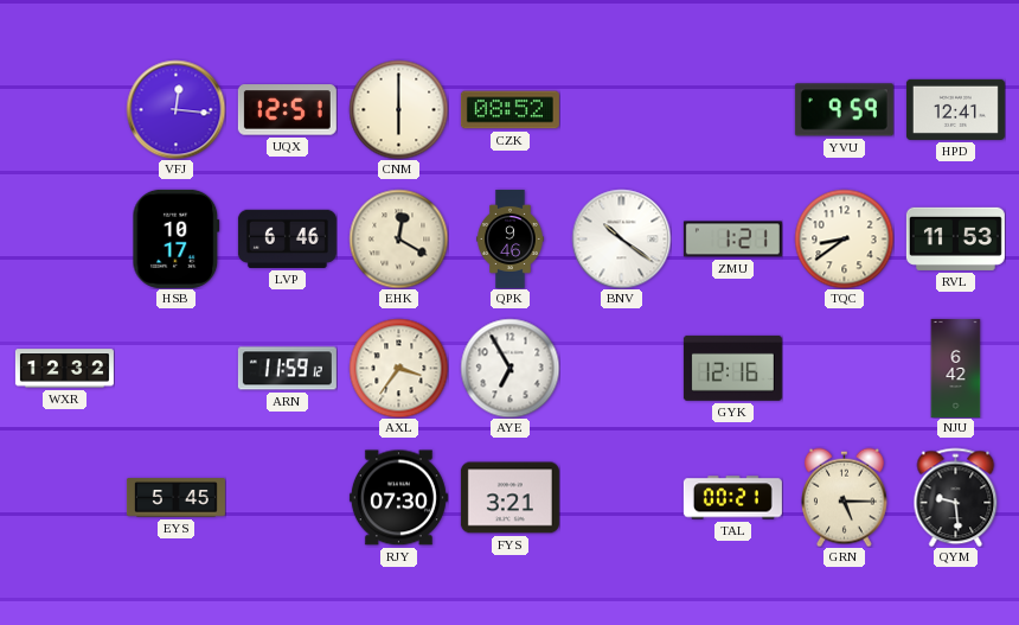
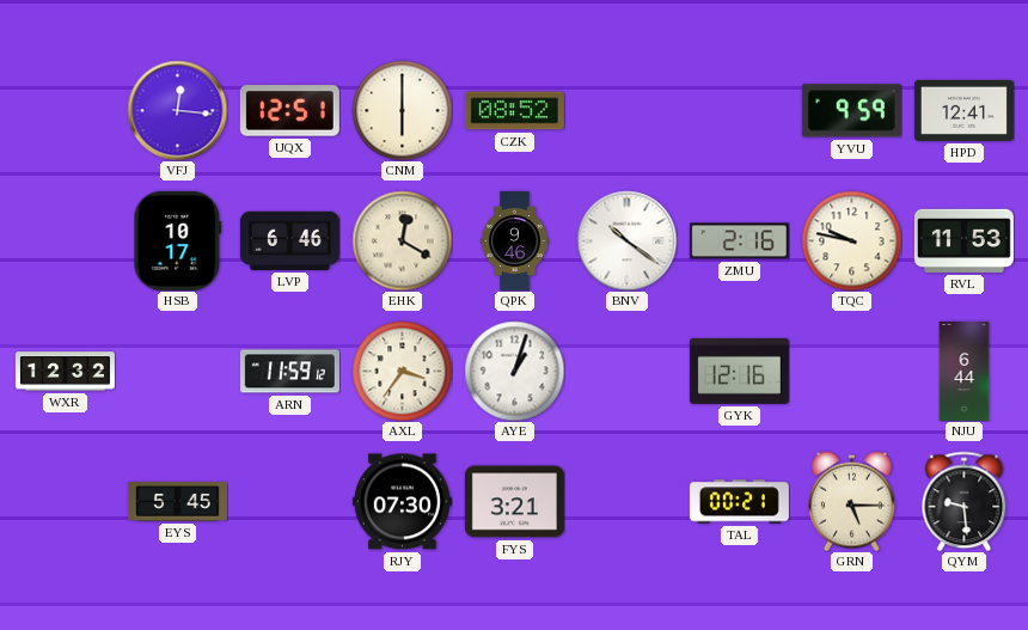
ZMU: 1:21 -> 2:16
TQC: 8:39 -> 9:47
AYE: 6:55 -> 1:03
NJU: 6:42 -> 6:44
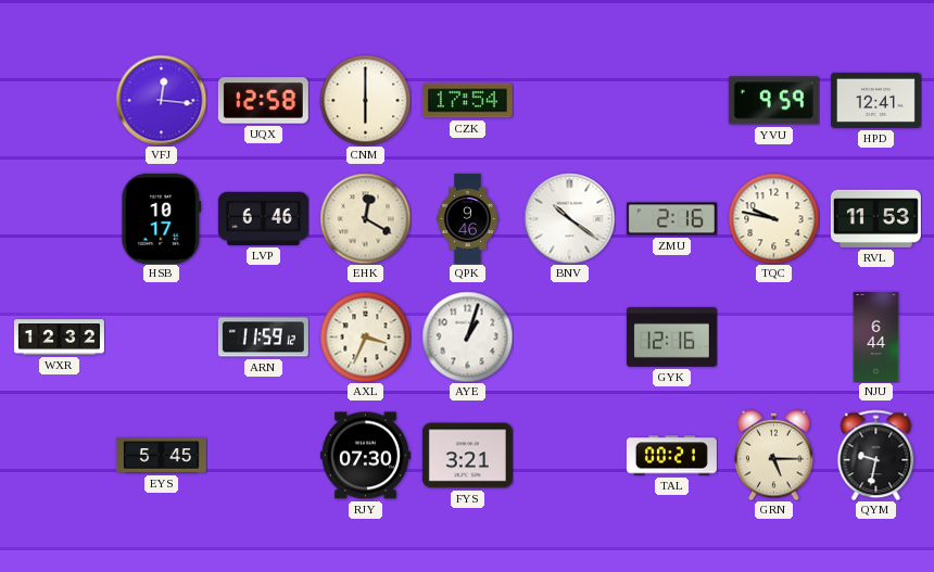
UQX: 12:51 -> 12:58
CZK: 08:52 -> 17:54
AXL: 3:36 -> 3:34
QYM: 9:29 -> 9:32
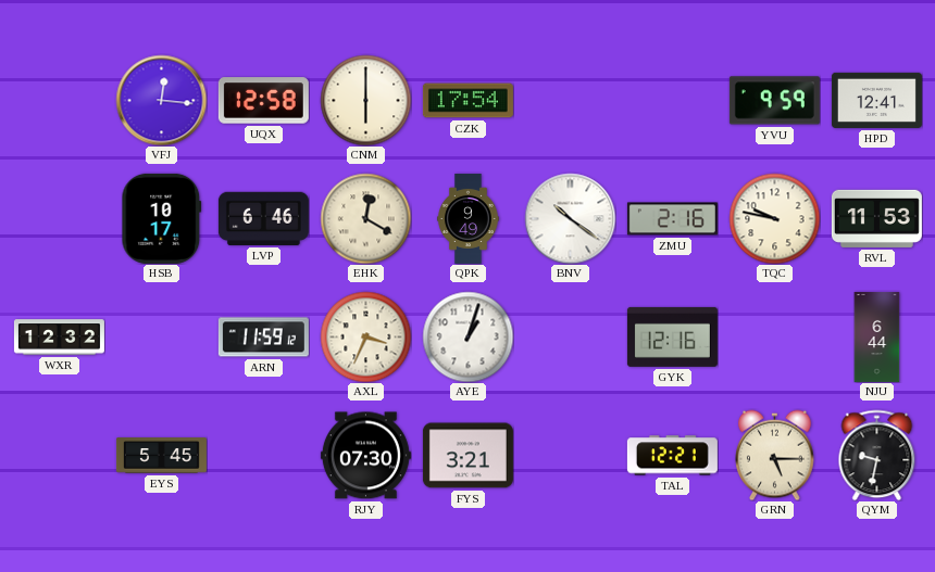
QPK: 9:46 -> 9:49
TAL: 00:21 -> 12:21
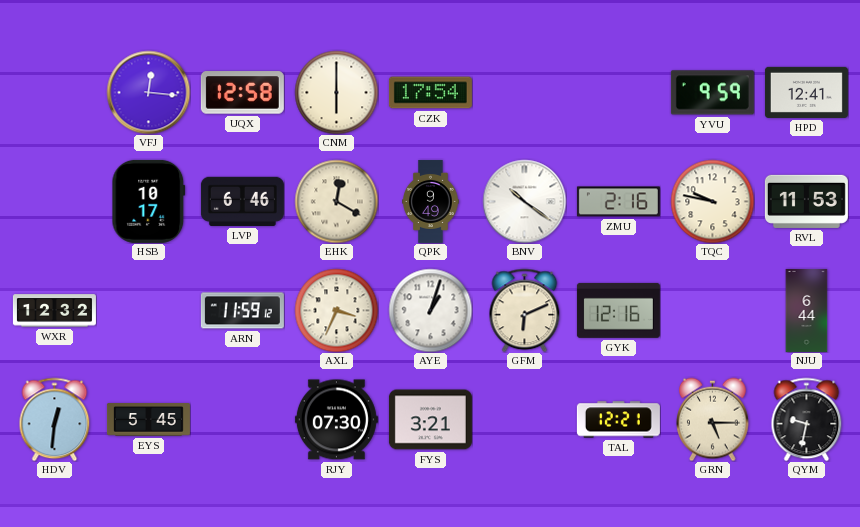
GFM: none -> 6:11
HDV: none -> 12:31
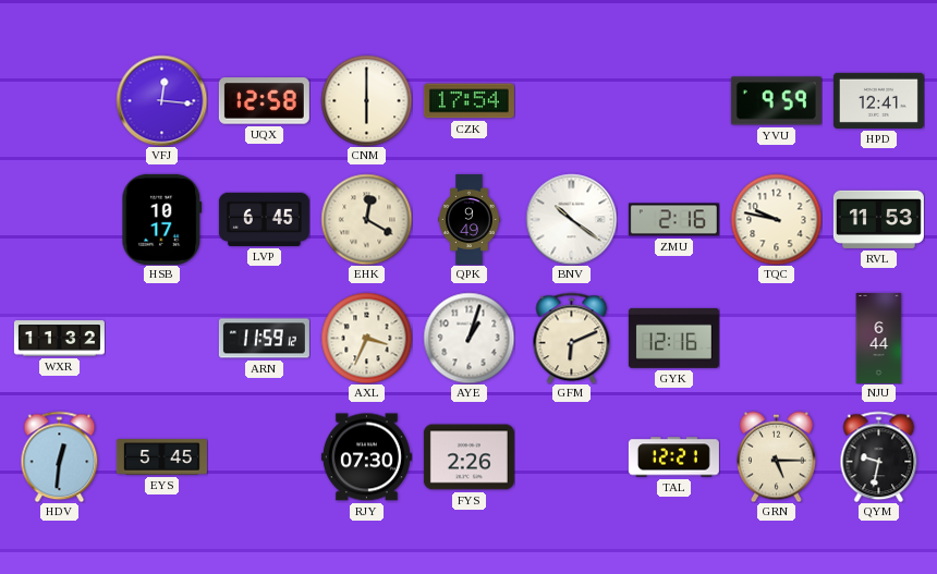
LVP: 6:46 -> 6:45
WXR: 12:32 -> 11:32
FYS: 3:21 -> 2:26
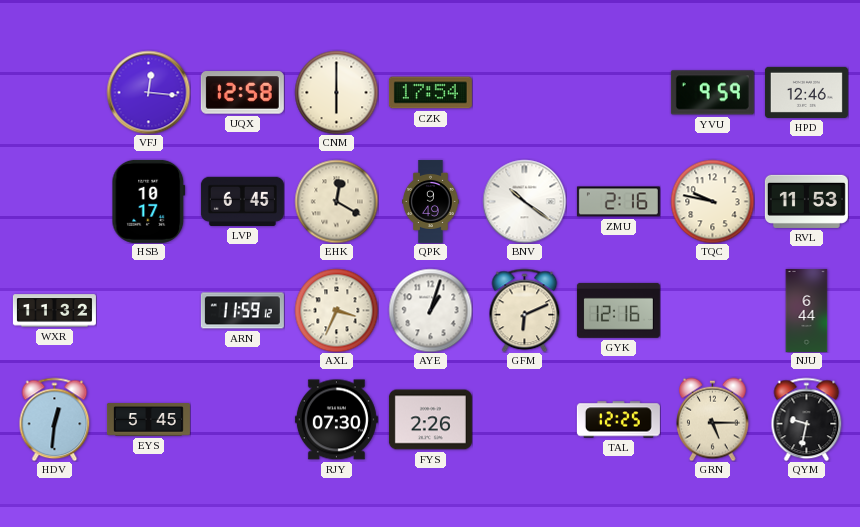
HPD: 12:41 -> 12:46
TAL: 12:21 -> 12:25
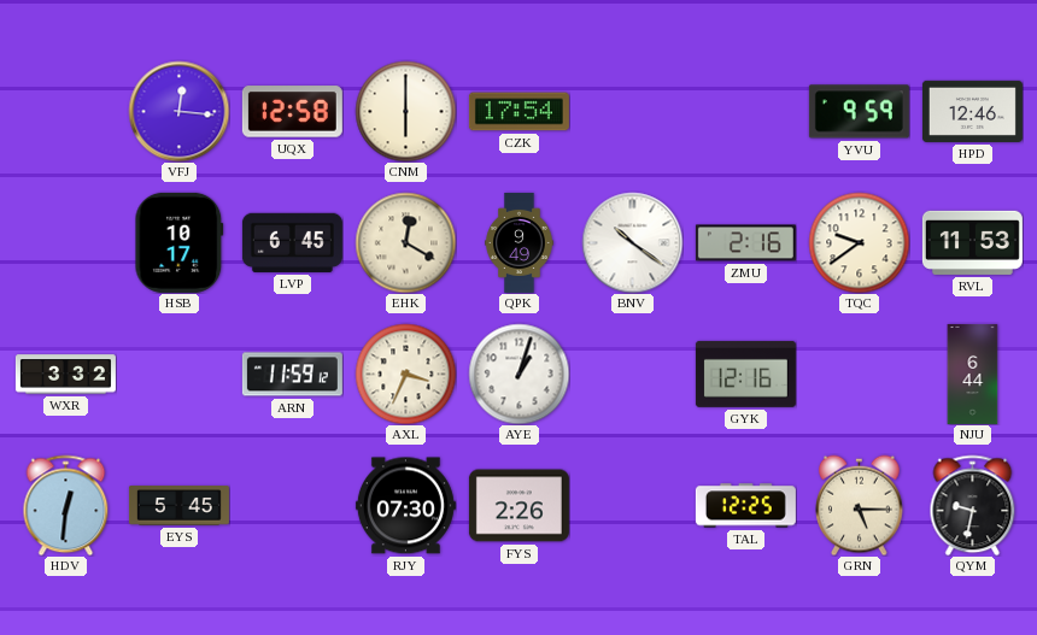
TQC: 9:47 -> 9:39
WXR: 11:32 -> 3:32
GFM: 6:11 -> none
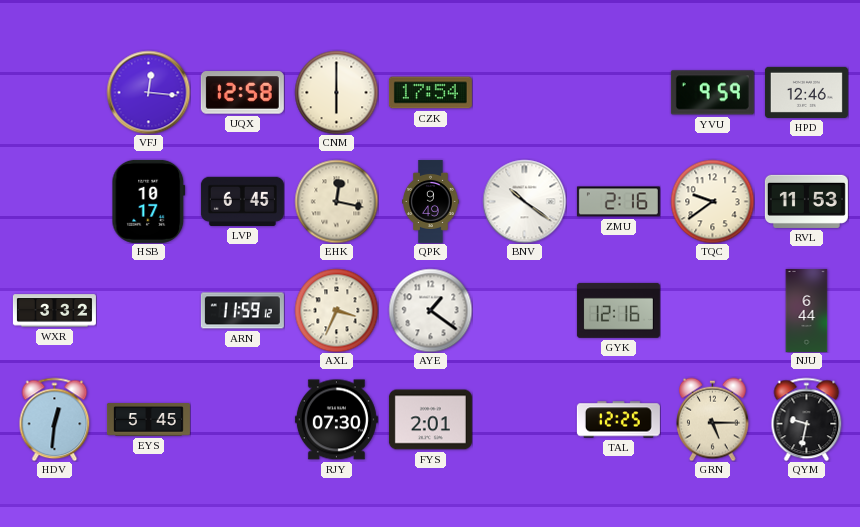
EHK: 12:20 -> 12:17
AYE: 1:03 -> 1:21
FYS: 2:26 -> 2:01
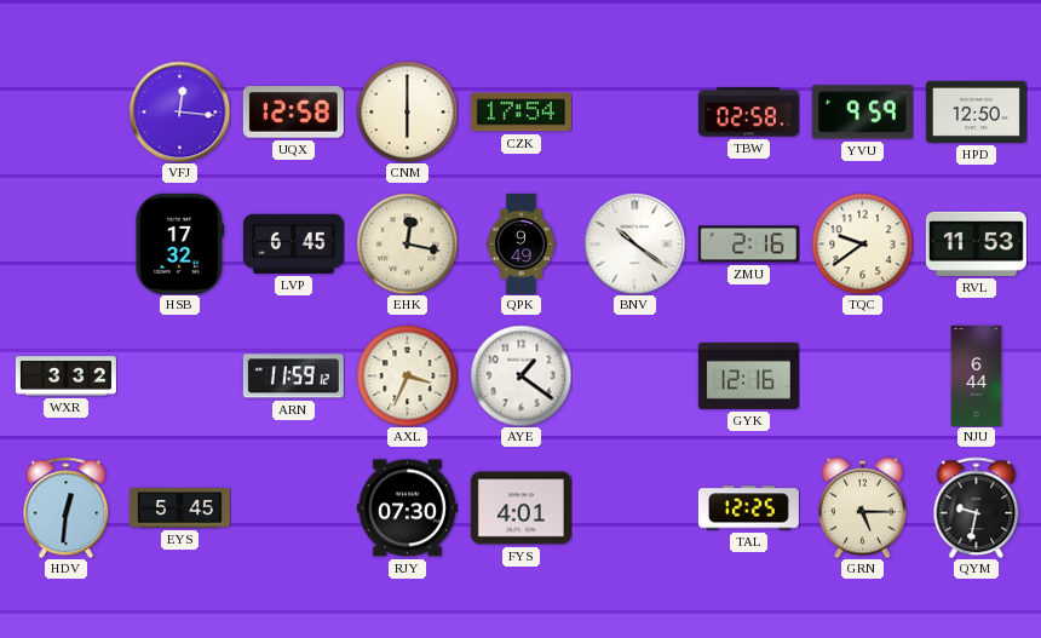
TBW: none -> 02:58
HPD: 12:46 -> 12:50
HSB: 10:17 -> 17:32
FYS: 2:01 -> 4:01
